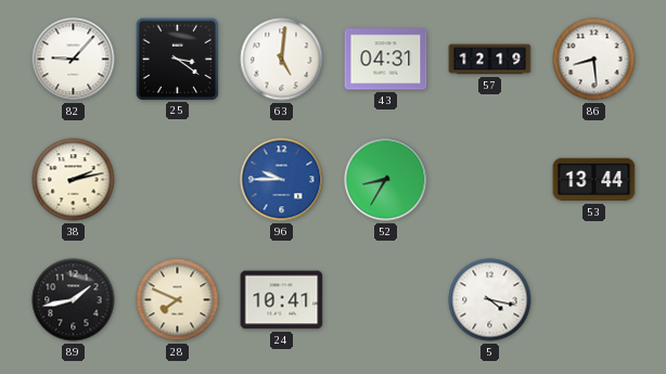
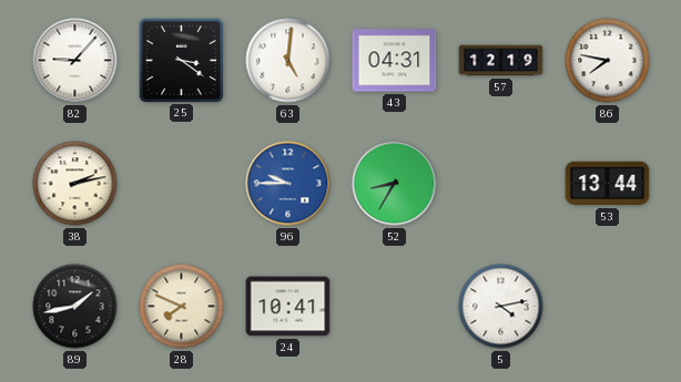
86: 8:29 -> 7:47
5: 4:17 -> 4:13
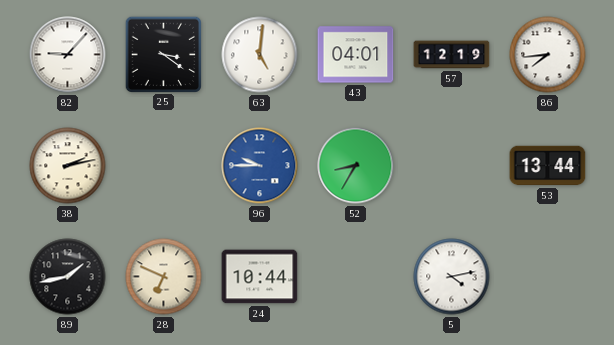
43: 04:31 -> 04:01
86: 7:47 -> 7:44
28: 7:49 -> 6:49
24: 10:41 -> 10:44
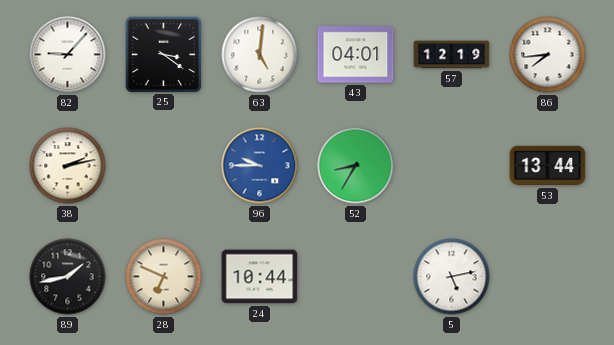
5: 4:13 -> 5:13
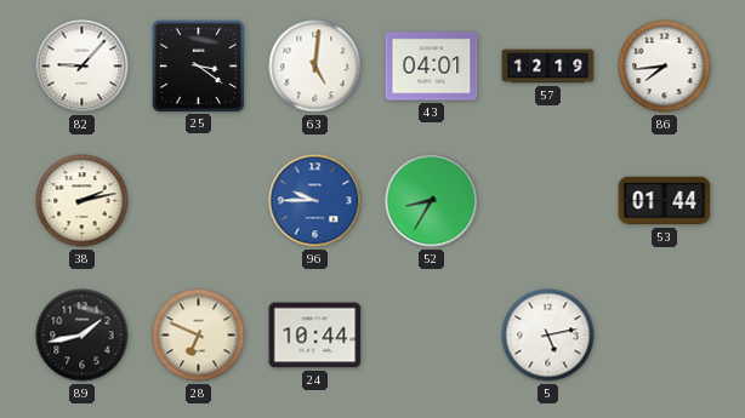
53: 13:44 -> 01:44
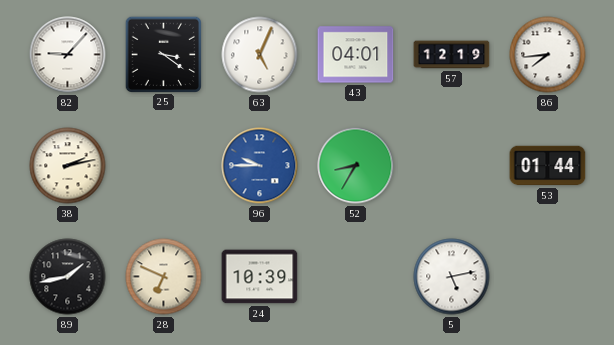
63: 5:01 -> 5:04
24: 10:44 -> 10:39
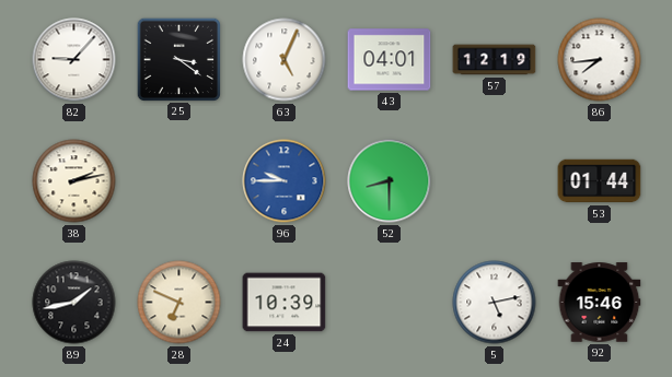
52: 8:35 -> 8:30
92: none -> 15:46
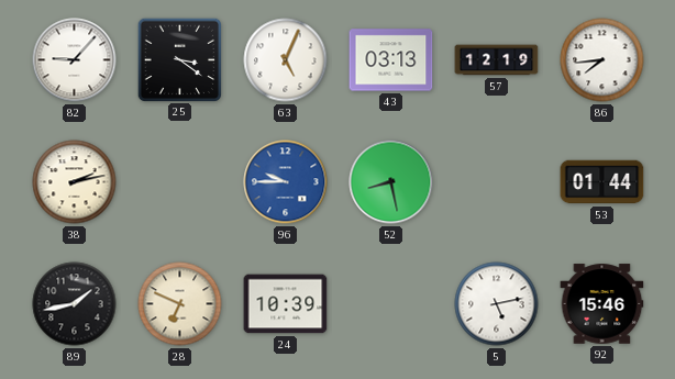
43: 04:01 -> 03:13
52: 8:30 -> 8:28
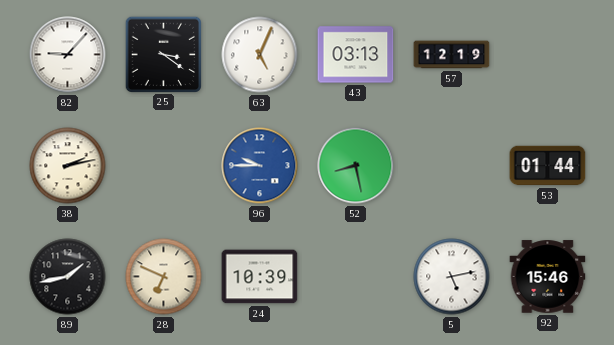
86: 7:44 -> none
